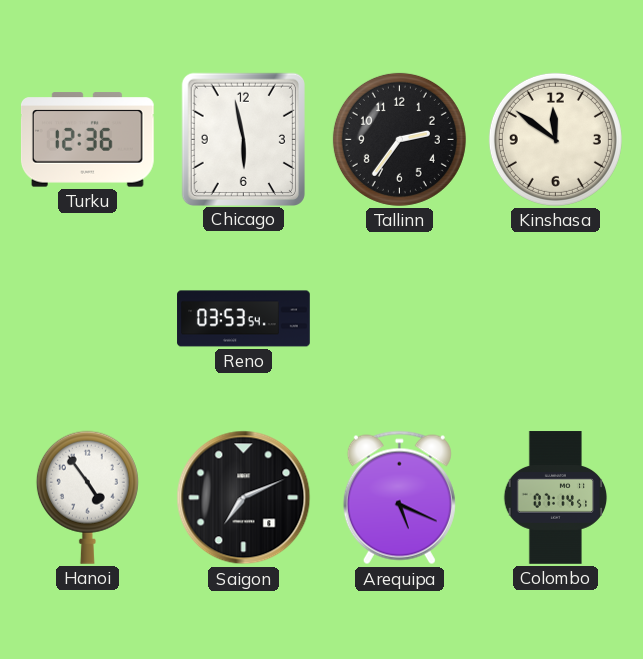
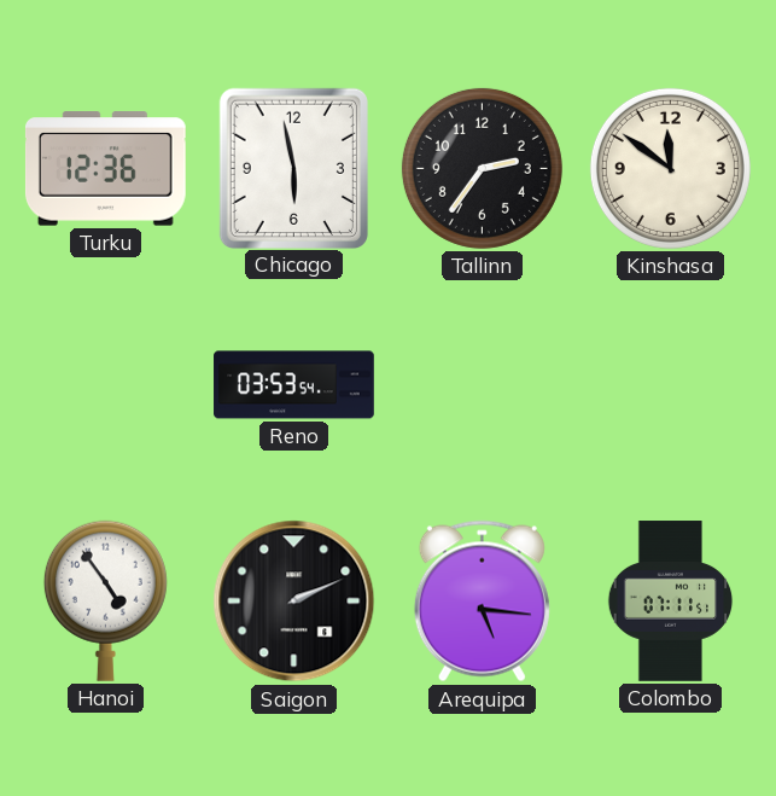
Saigon: 7:11 -> 2:11
Arequipa: 5:19 -> 5:16
Colombo: 07:14 -> 07:11
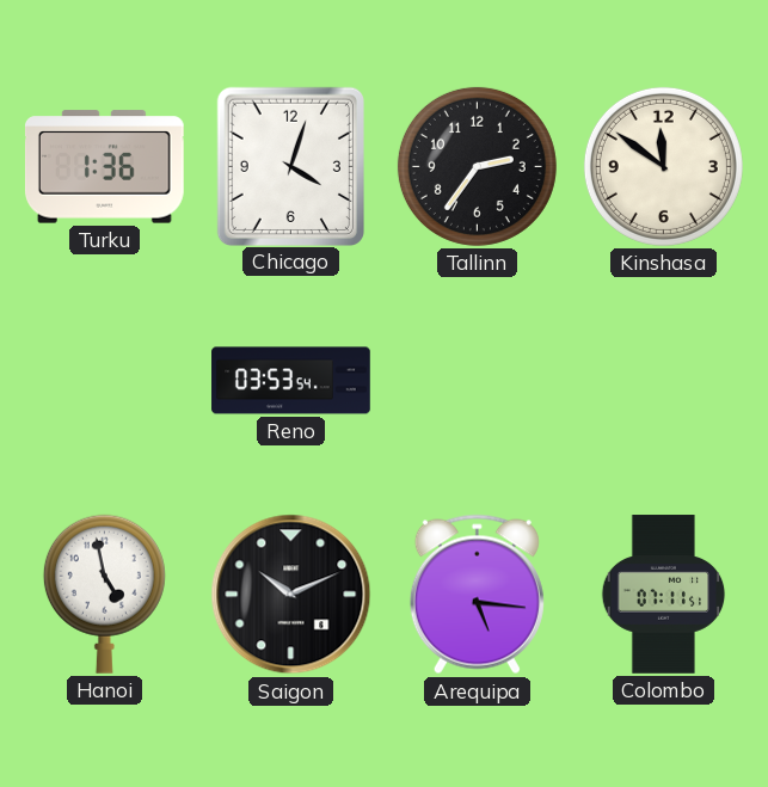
Turku: 12:36 -> 1:36
Chicago: 5:58 -> 4:03
Hanoi: 4:54 -> 4:58
Saigon: 2:11 -> 10:11
